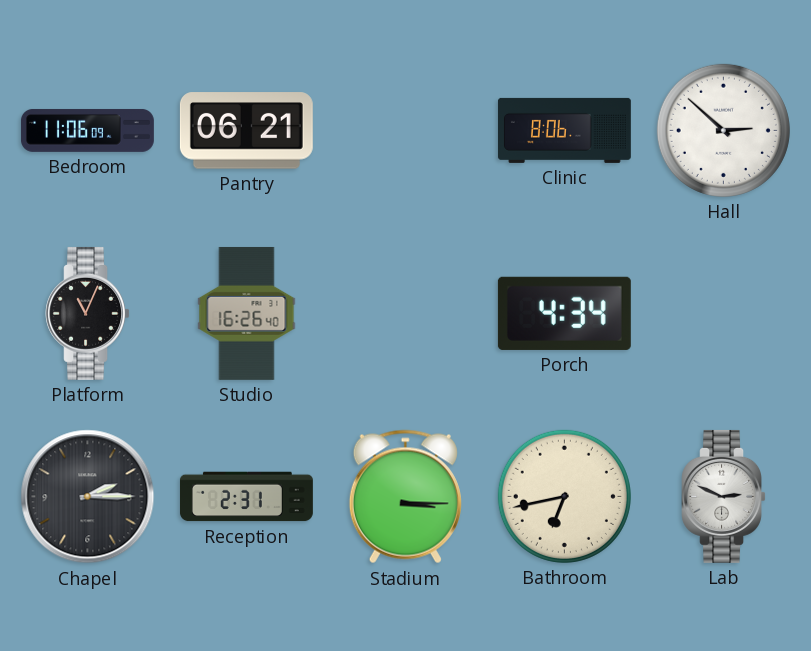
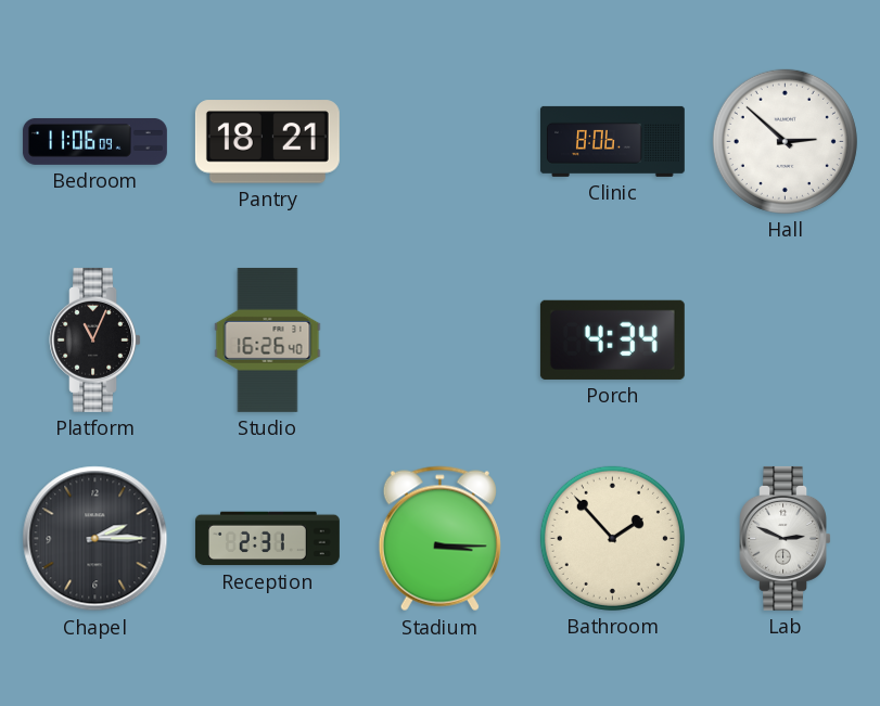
Pantry: 06:21 -> 18:21
Bathroom: 6:43 -> 1:53
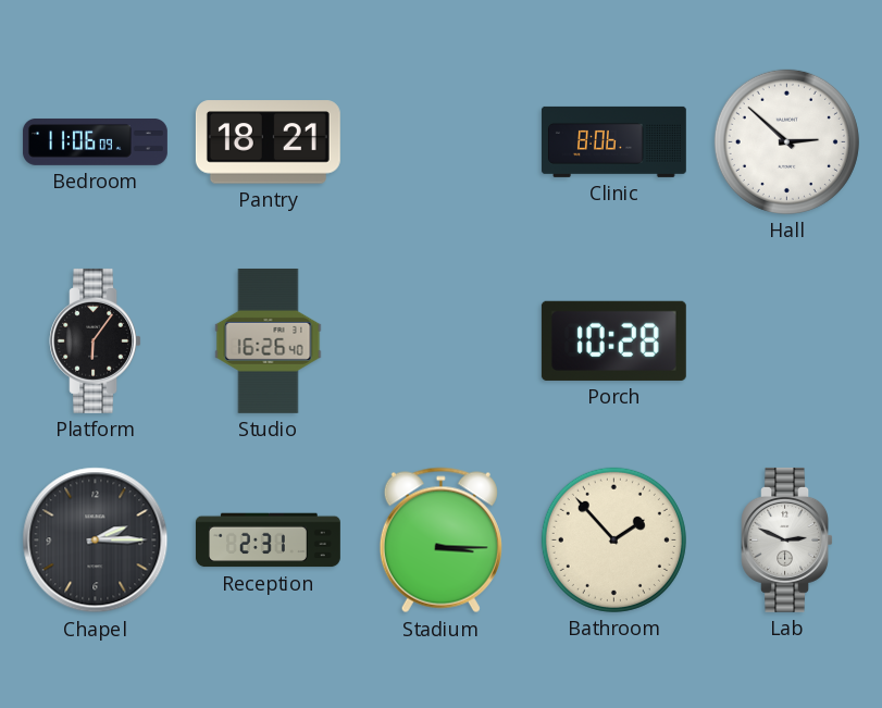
Platform: 11:04 -> 6:06
Porch: 4:34 -> 10:28
